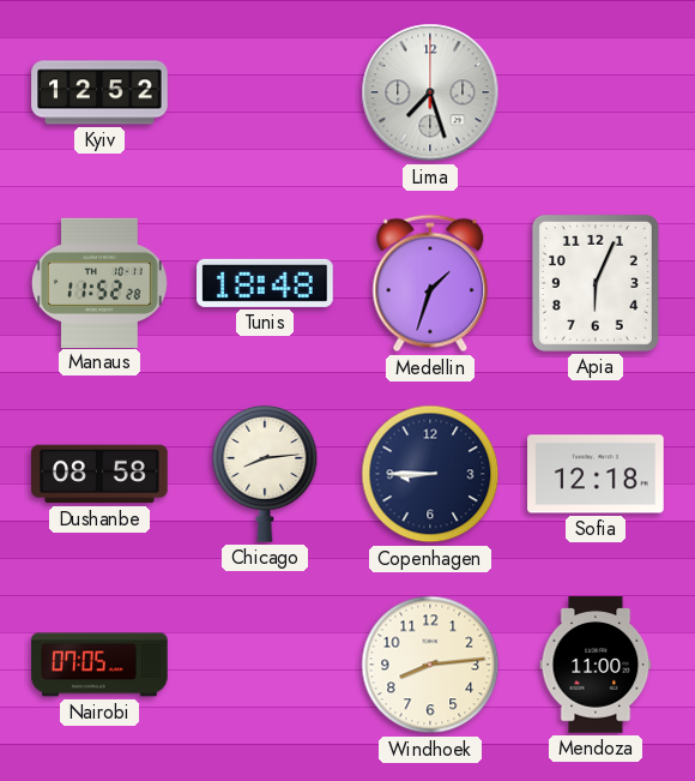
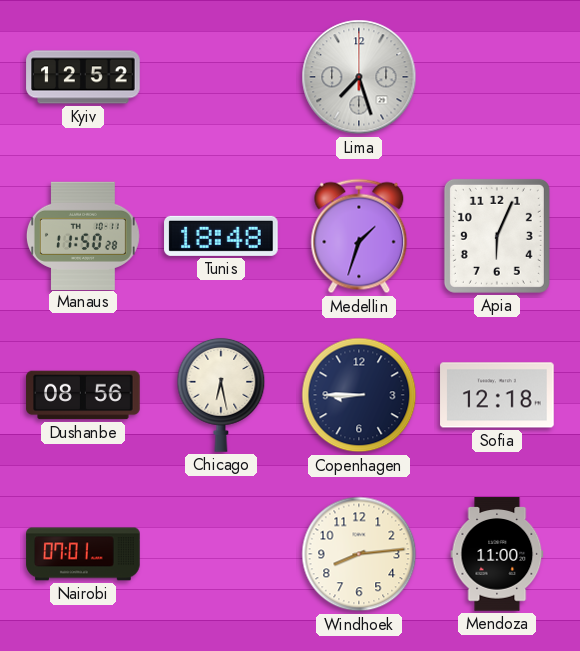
Manaus: 11:52 -> 11:50
Dushanbe: 08:58 -> 08:56
Chicago: 8:14 -> 6:28
Nairobi: 07:05 -> 07:01
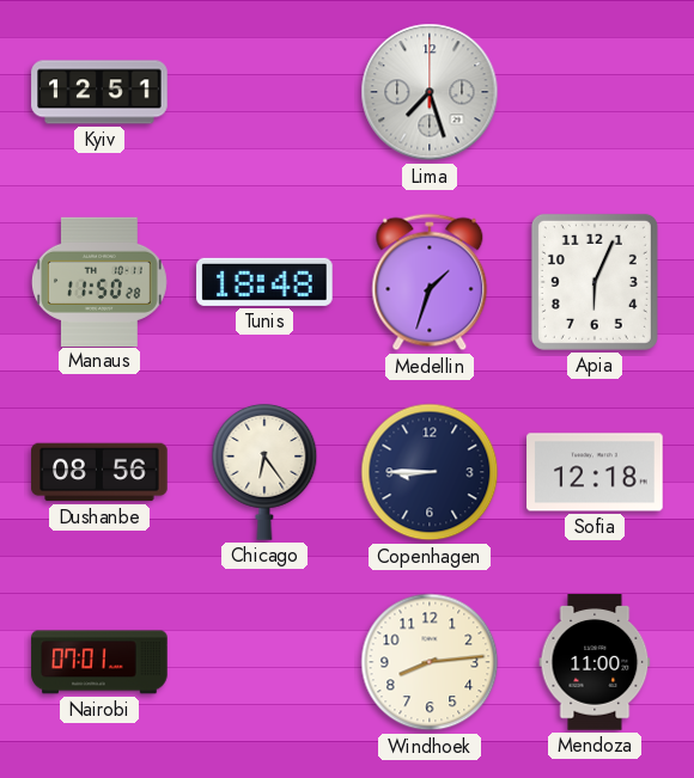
Kyiv: 12:52 -> 12:51
Chicago: 6:28 -> 6:24
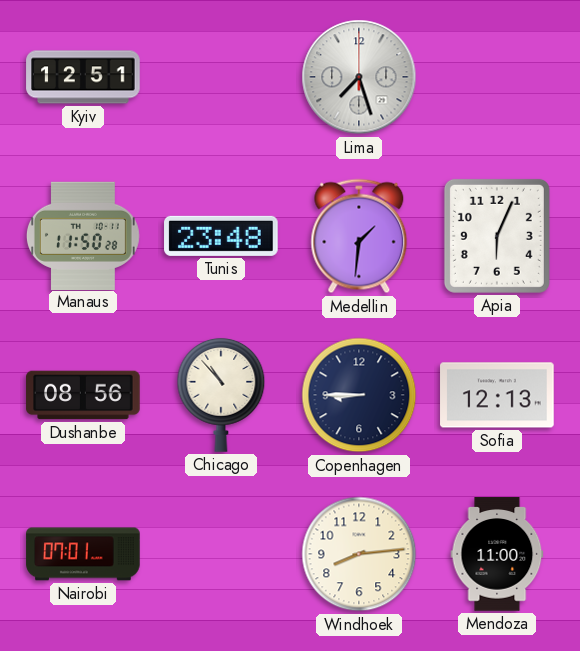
Tunis: 18:48 -> 23:48
Medellin: 1:33 -> 1:31
Chicago: 6:24 -> 10:53
Sofia: 12:18 -> 12:13
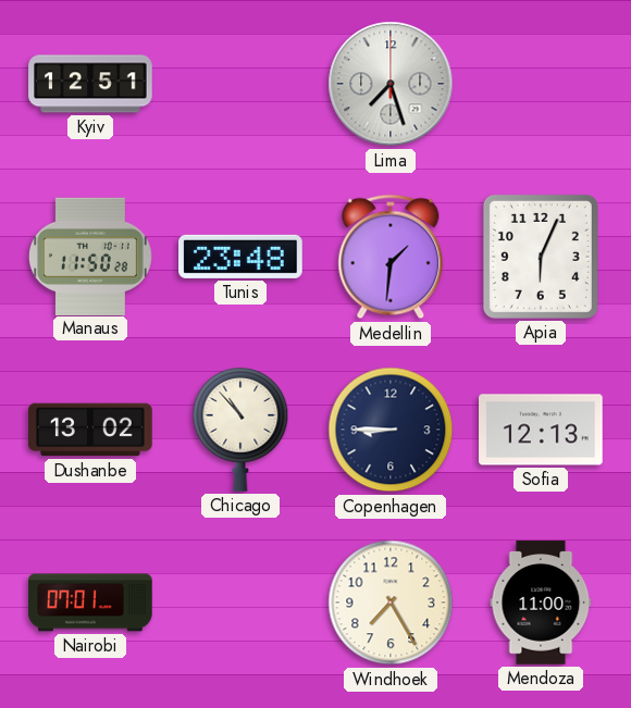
Dushanbe: 08:56 -> 13:02
Windhoek: 8:14 -> 7:25
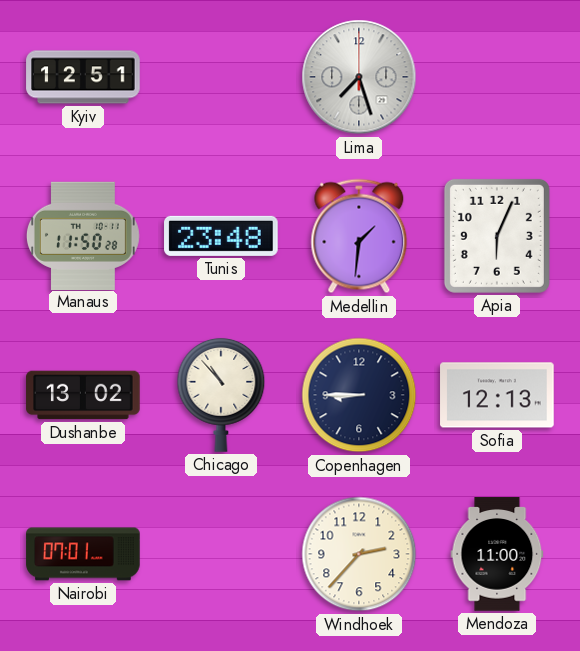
Windhoek: 7:25 -> 2:37
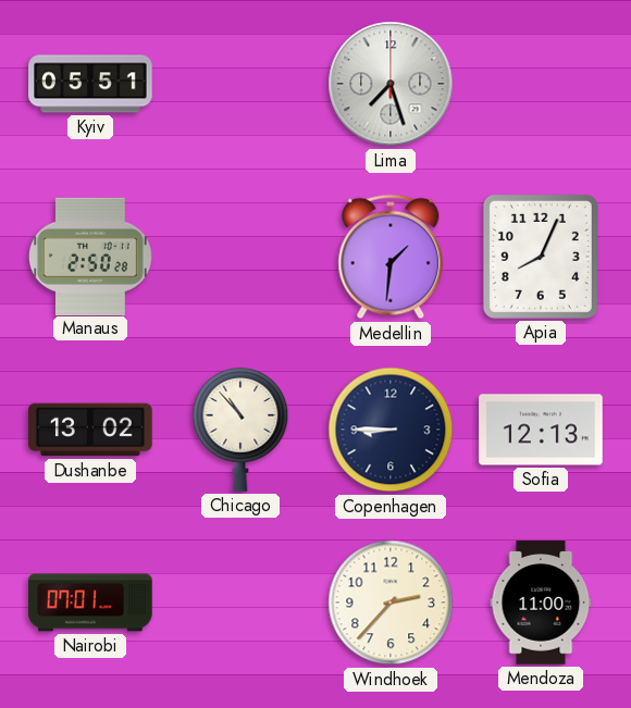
Kyiv: 12:51 -> 05:51
Manaus: 11:50 -> 2:50
Tunis: 23:48 -> none
Apia: 6:04 -> 8:04
